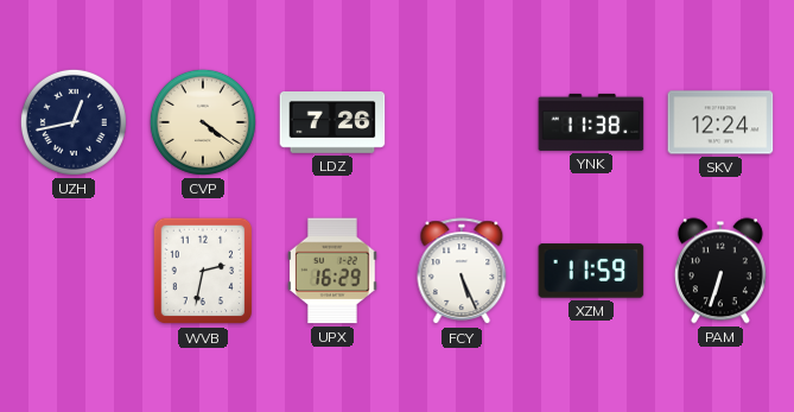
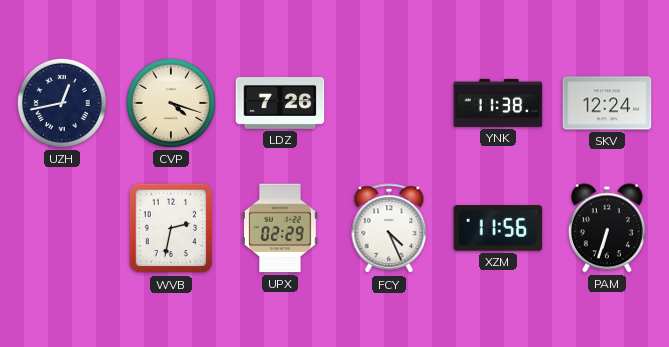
CVP: 4:21 -> 4:18
UPX: 16:29 -> 02:29
FCY: 5:26 -> 4:26
XZM: 11:59 -> 11:56
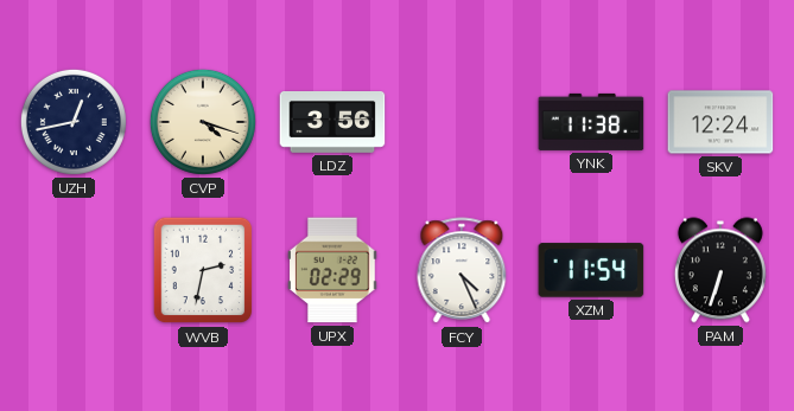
LDZ: 7:26 -> 3:56
XZM: 11:56 -> 11:54
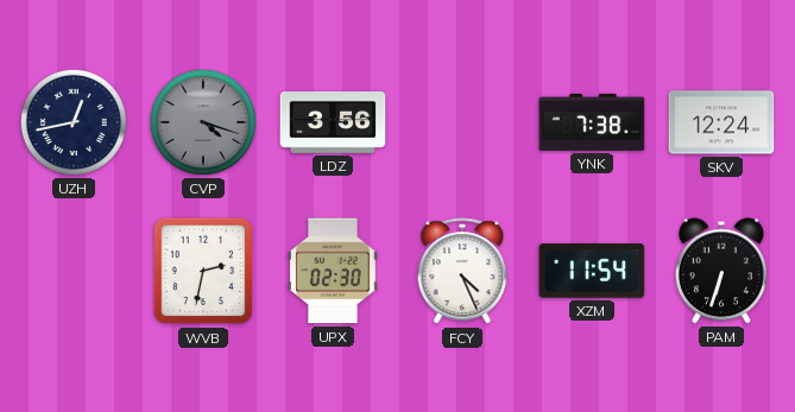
CVP dial: cream -> grey
YNK: 11:38 -> 7:38
UPX: 02:29 -> 02:30
